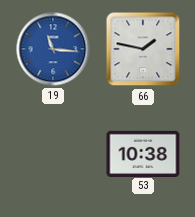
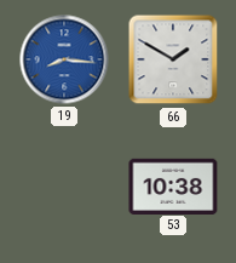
19: 11:16 -> 8:16
66: 1:47 -> 1:50
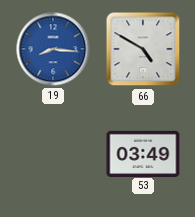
66: 1:50 -> 4:50
53: 10:38 -> 03:49
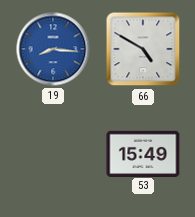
53: 03:49 -> 15:49
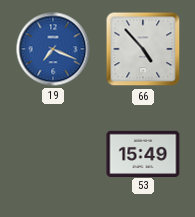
19: 8:16 -> 7:19
66: 4:50 -> 4:53
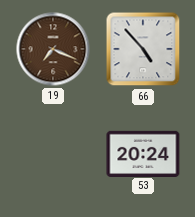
19 dial: blue -> brown
53: 15:49 -> 20:24
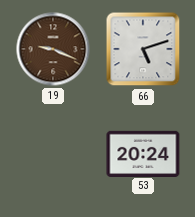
19: 7:19 -> 9:19
66: 4:53 -> 5:12
